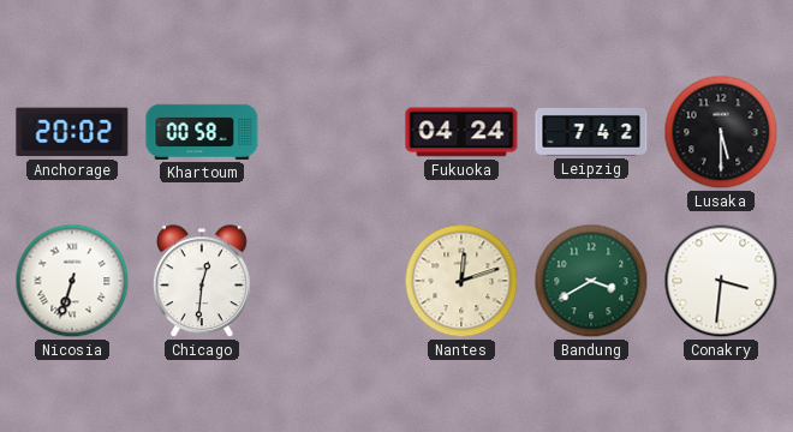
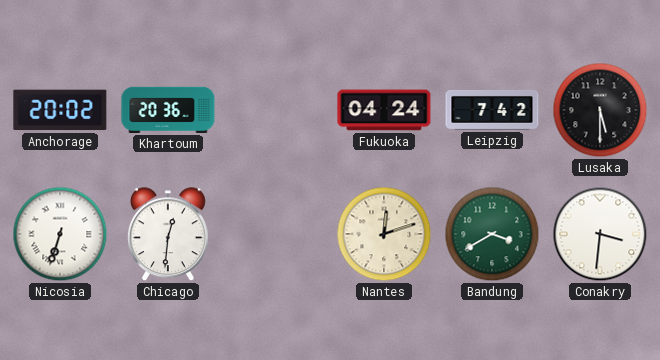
Khartoum: 00:58 -> 20:36
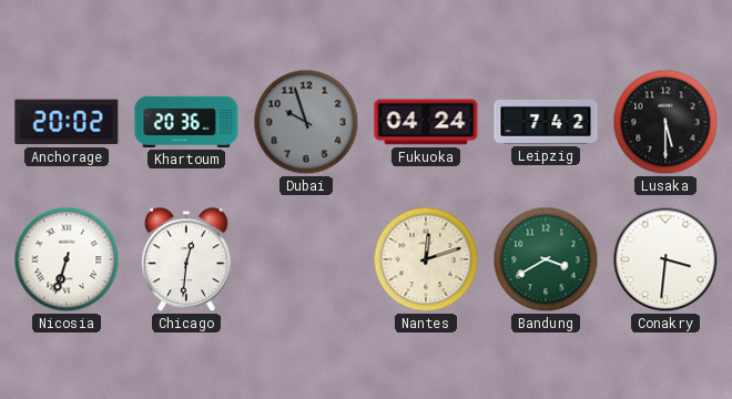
Dubai: none -> 9:57
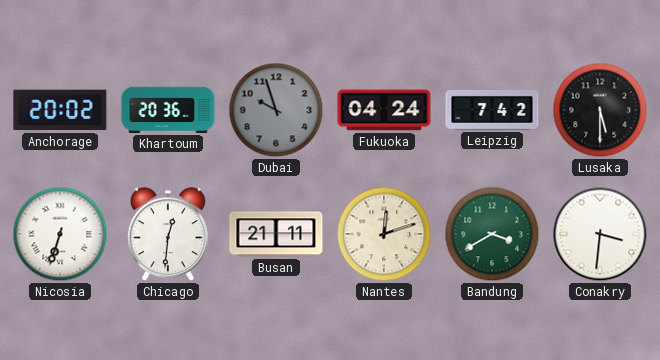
Busan: none -> 21:11
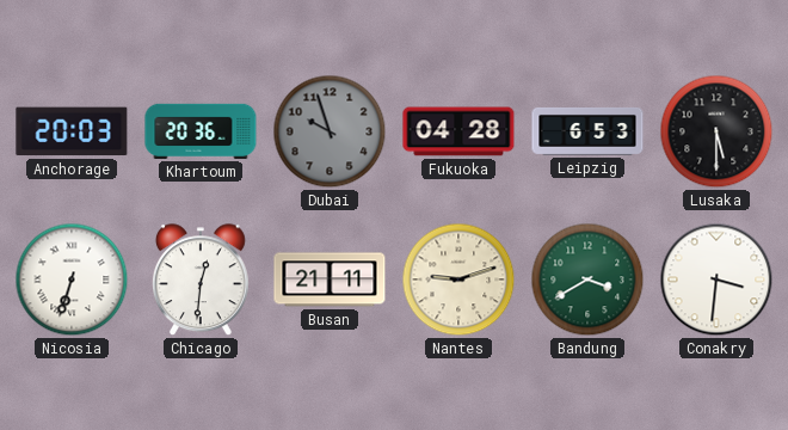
Anchorage: 20:02 -> 20:03
Fukuoka: 04:24 -> 04:28
Leipzig: 7:42 -> 6:53
Nantes: 12:12 -> 9:12
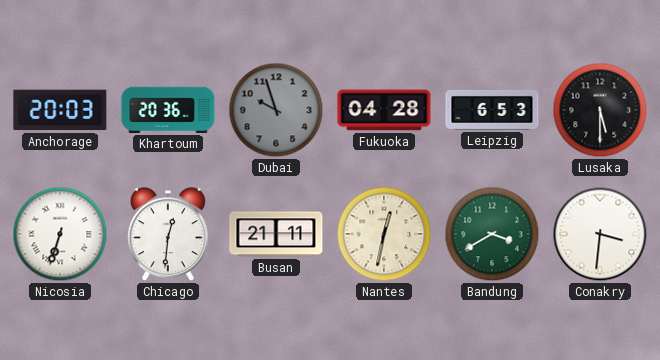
Nantes: 9:12 -> 12:32
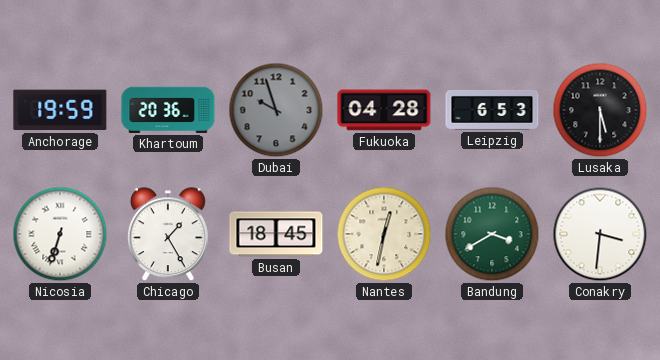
Anchorage: 20:03 -> 19:59
Chicago: 12:31 -> 1:25
Busan: 21:11 -> 18:45
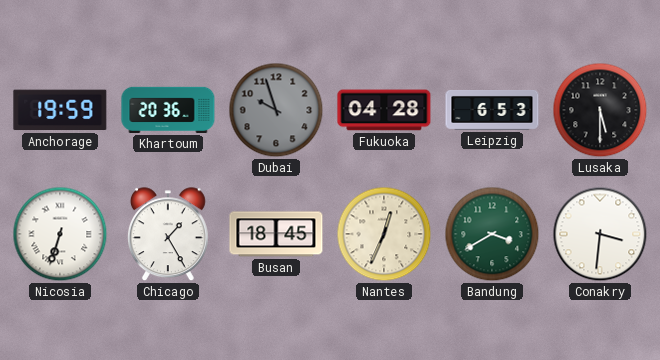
Nantes: 12:32 -> 12:34
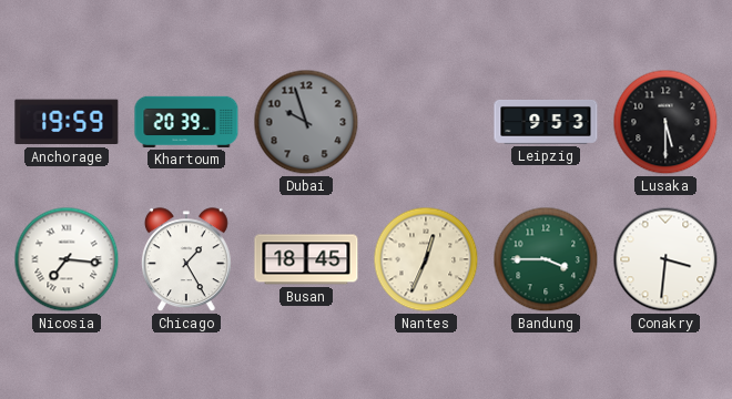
Khartoum: 20:36 -> 20:39
Fukuoka: 04:28 -> none
Leipzig: 6:53 -> 9:53
Nicosia: 6:33 -> 7:16
Bandung: 3:40 -> 3:45
